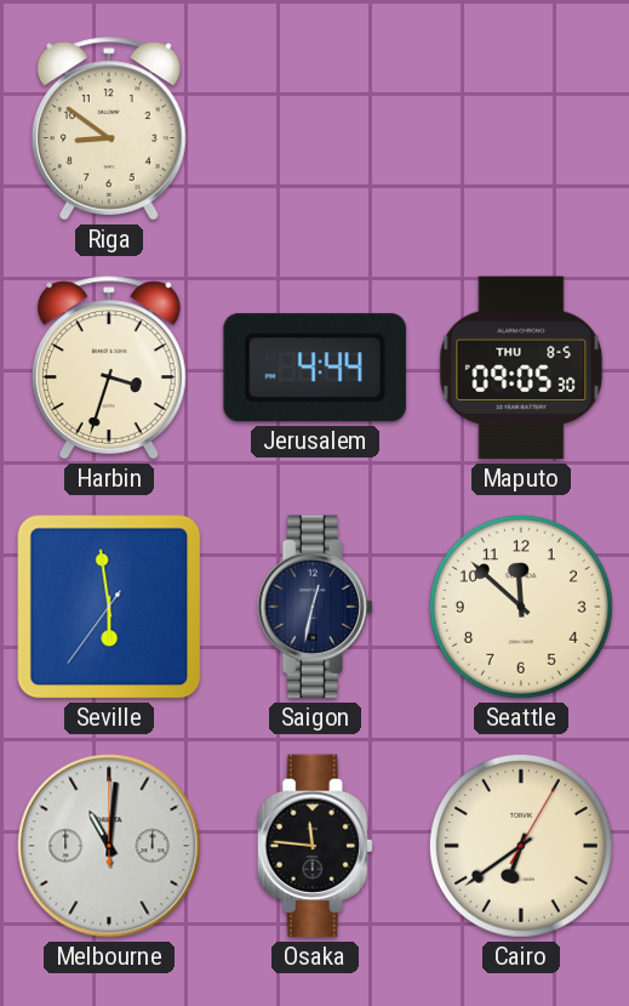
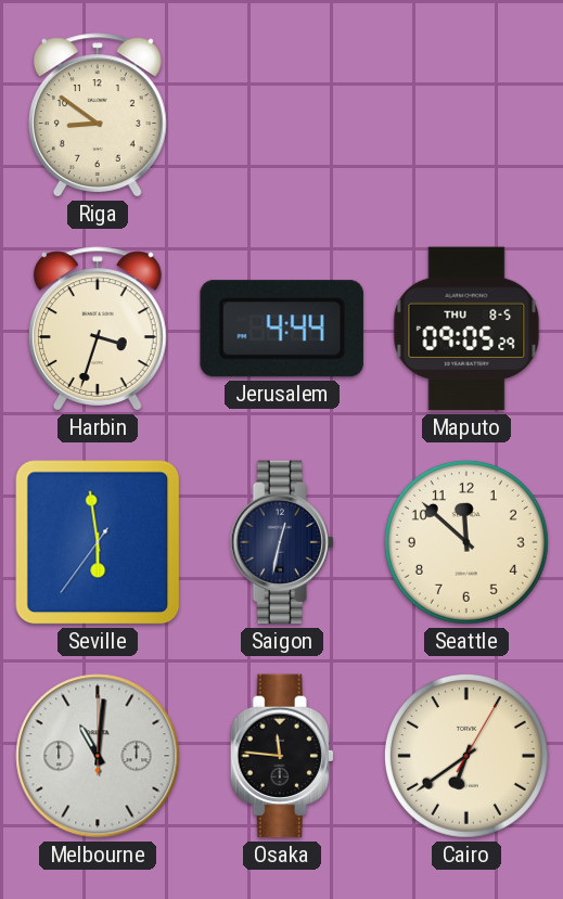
Maputo: 09:05:30 -> 09:05:29
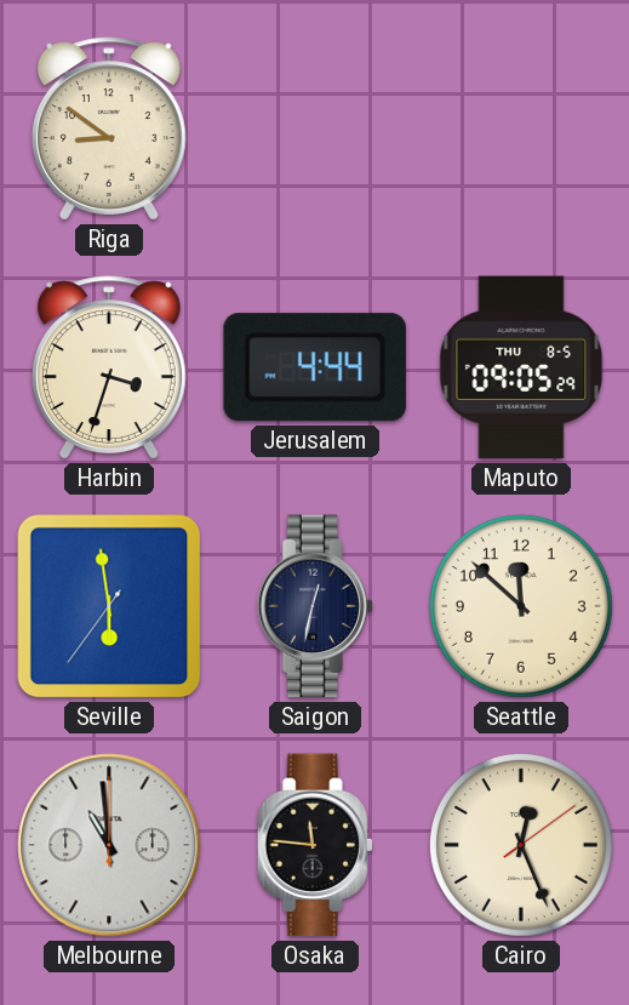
Melbourne: 11:01 -> 10:59
Cairo: 6:39 -> 12:26
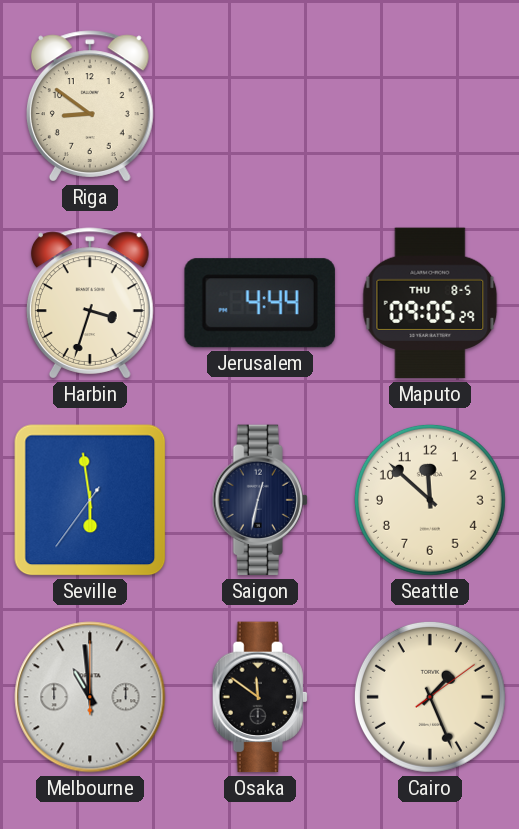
Osaka: 11:46 -> 11:51
Cairo: 12:26 -> 1:26
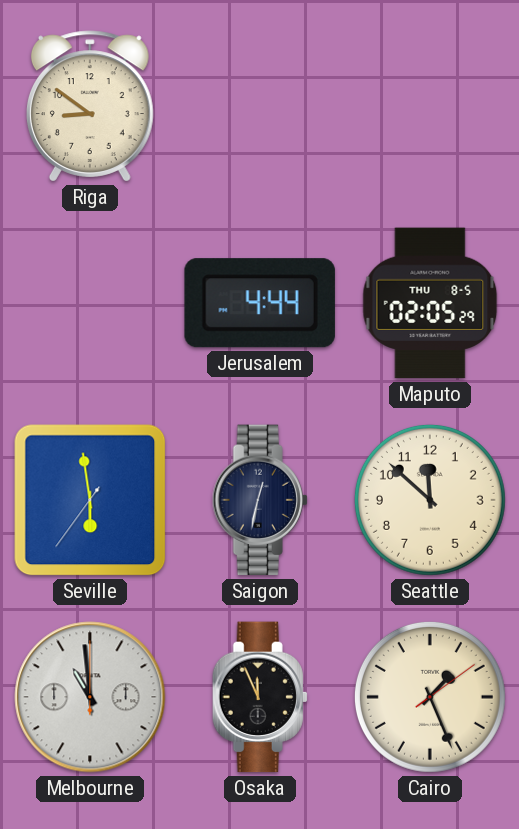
Harbin: 3:33 -> none
Maputo: 09:05 -> 02:05
Osaka: 11:51 -> 11:56
